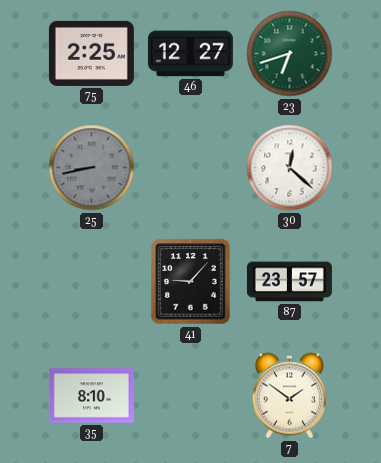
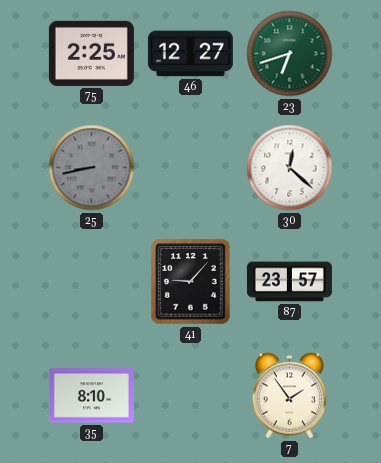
7: 1:51 -> 1:54
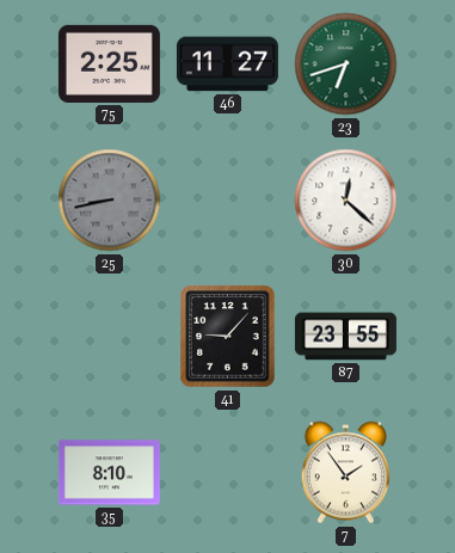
46: 12:27 -> 11:27
87: 23:57 -> 23:55
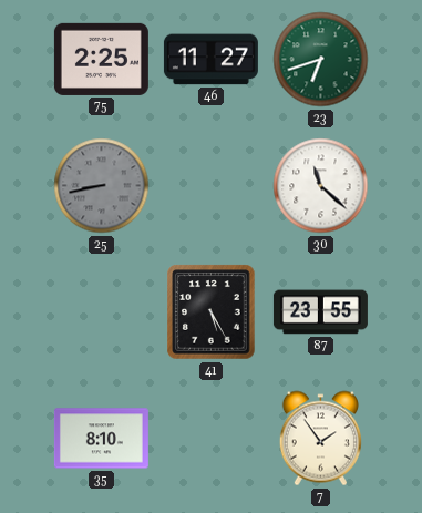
30: 12:22 -> 11:22
41: 9:07 -> 5:25
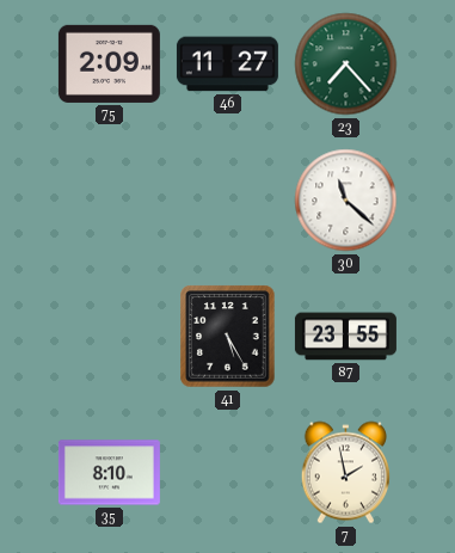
75: 2:25 -> 2:09
23: 6:42 -> 7:23
25: 8:43 -> none
7: 1:54 -> 1:58
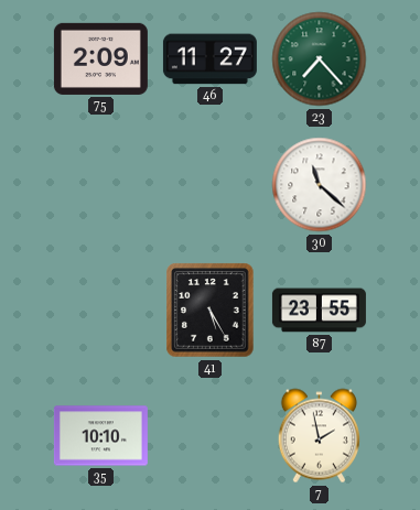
35: 8:10 -> 10:10
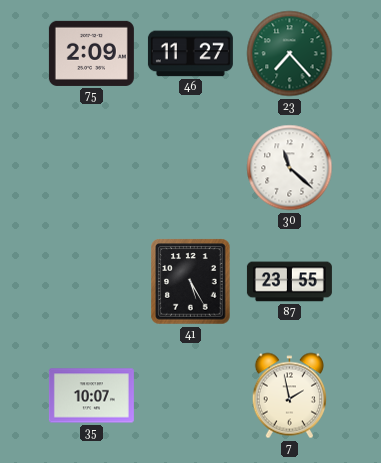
35: 10:10 -> 10:07
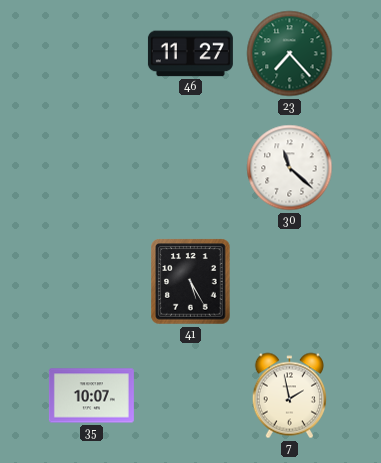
75: 2:09 -> none
87: 23:55 -> none
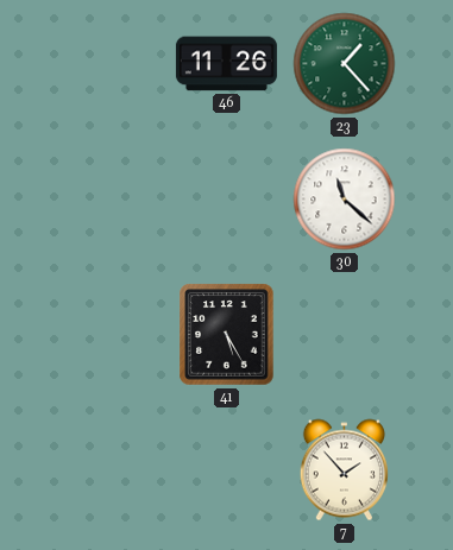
46: 11:27 -> 11:26
23: 7:23 -> 1:23
35: 10:07 -> none
7: 1:58 -> 1:53
